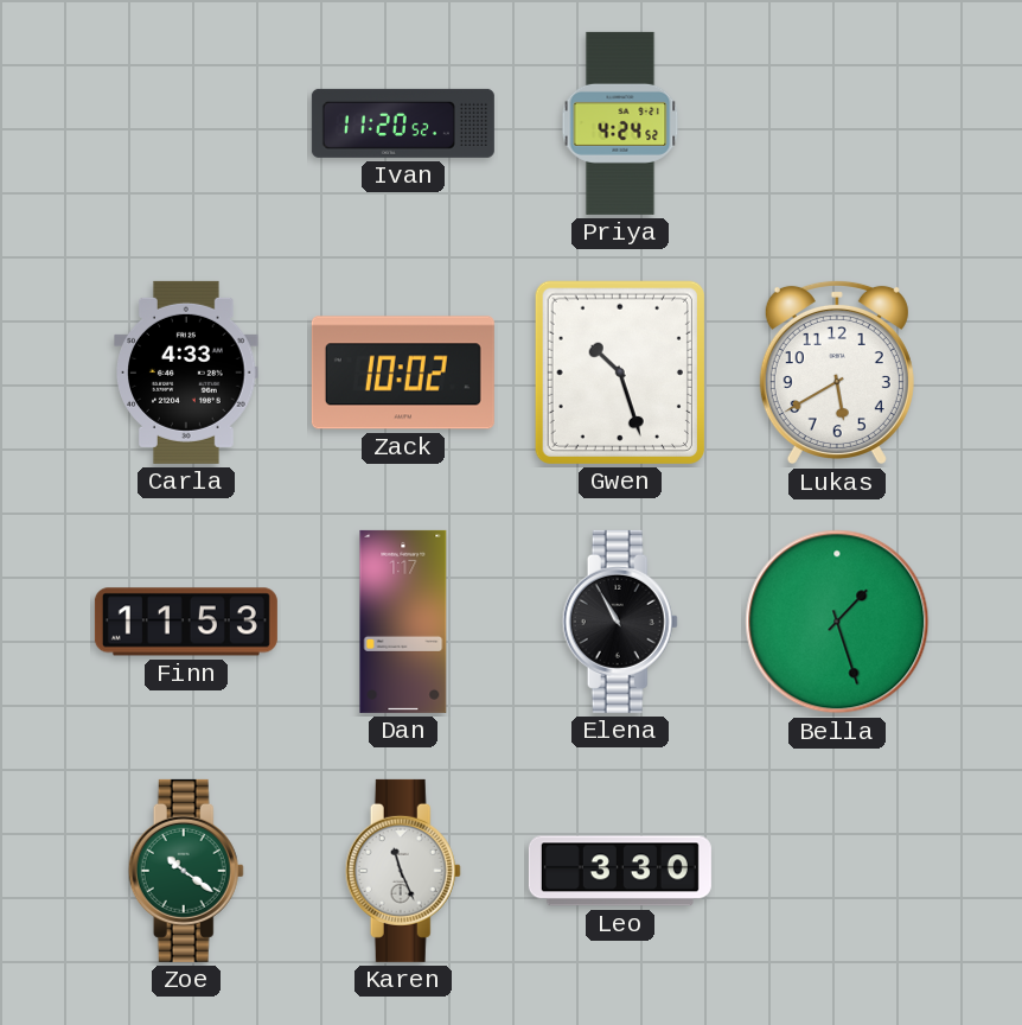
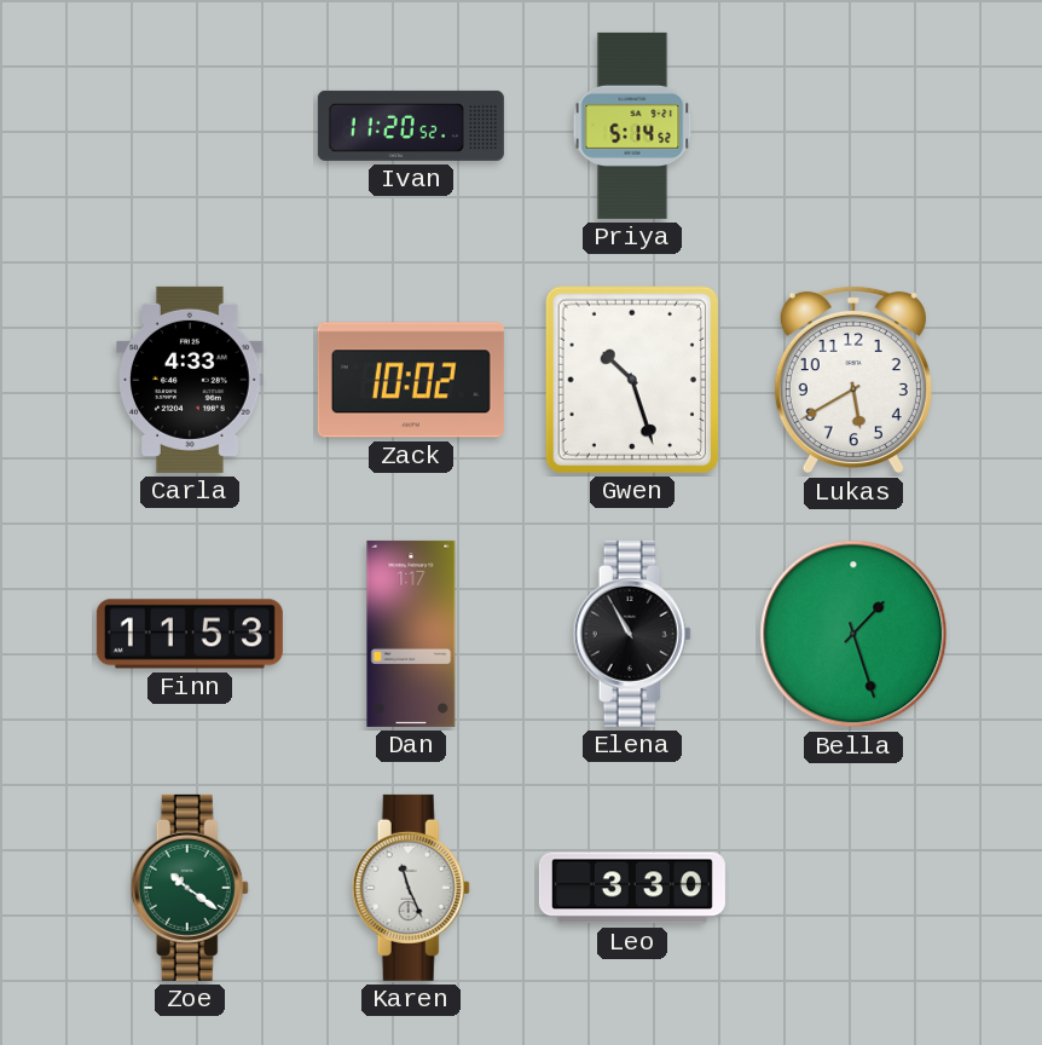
Priya: 4:24 -> 5:14
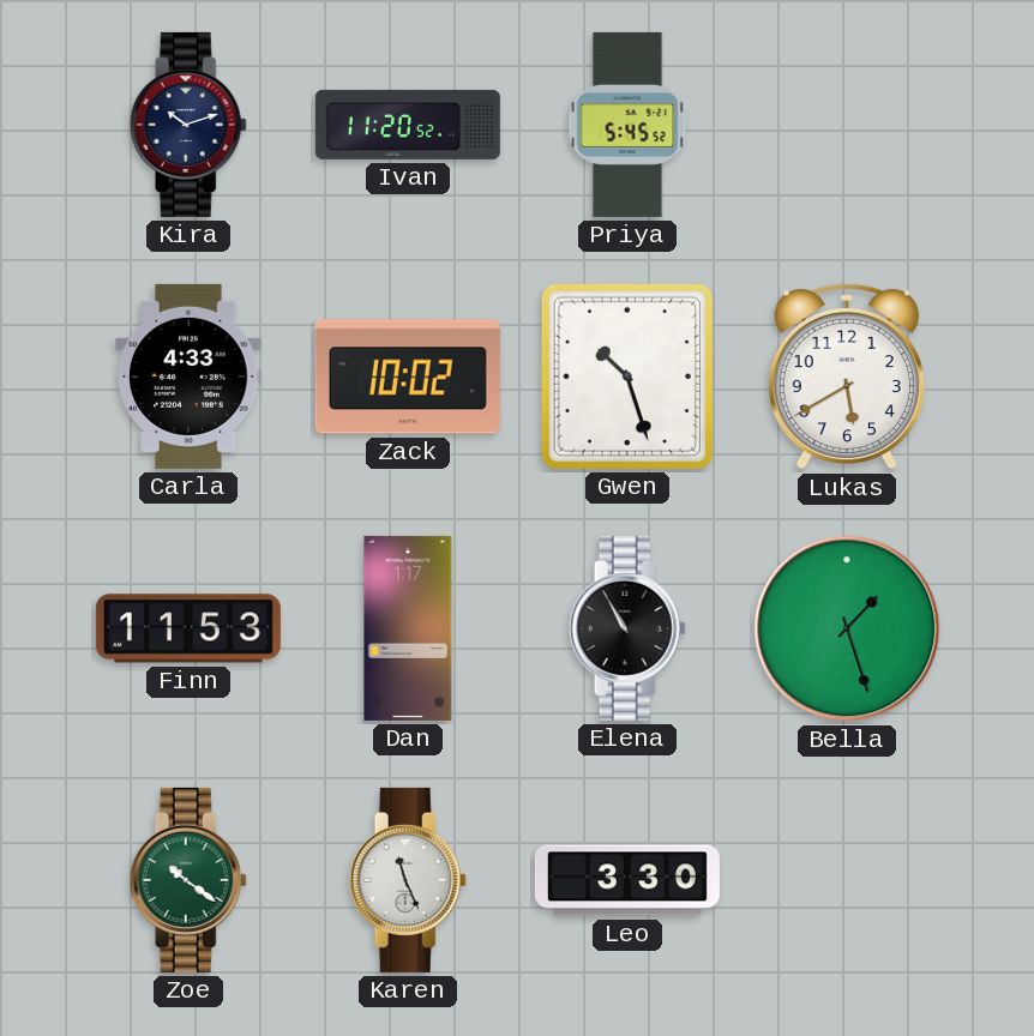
Kira: none -> 10:12
Priya: 5:14 -> 5:45
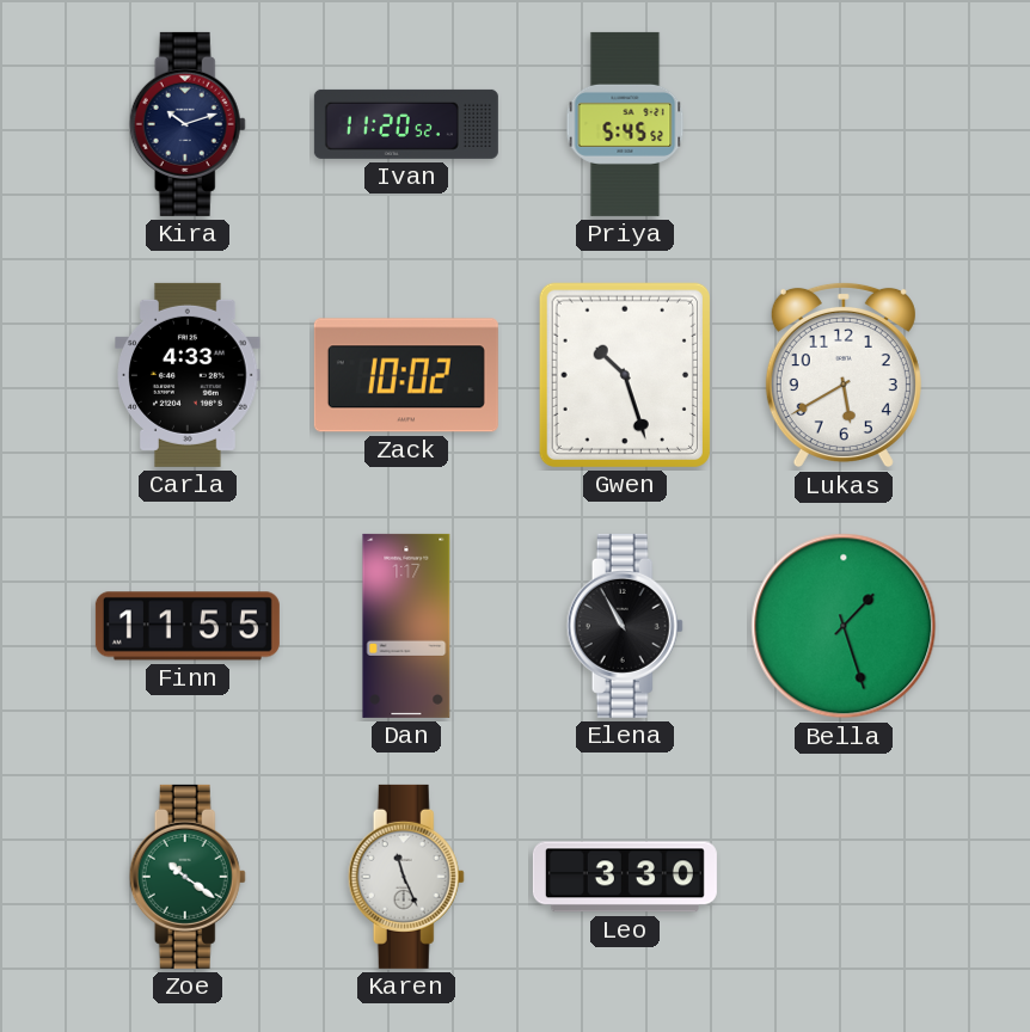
Finn: 11:53 -> 11:55
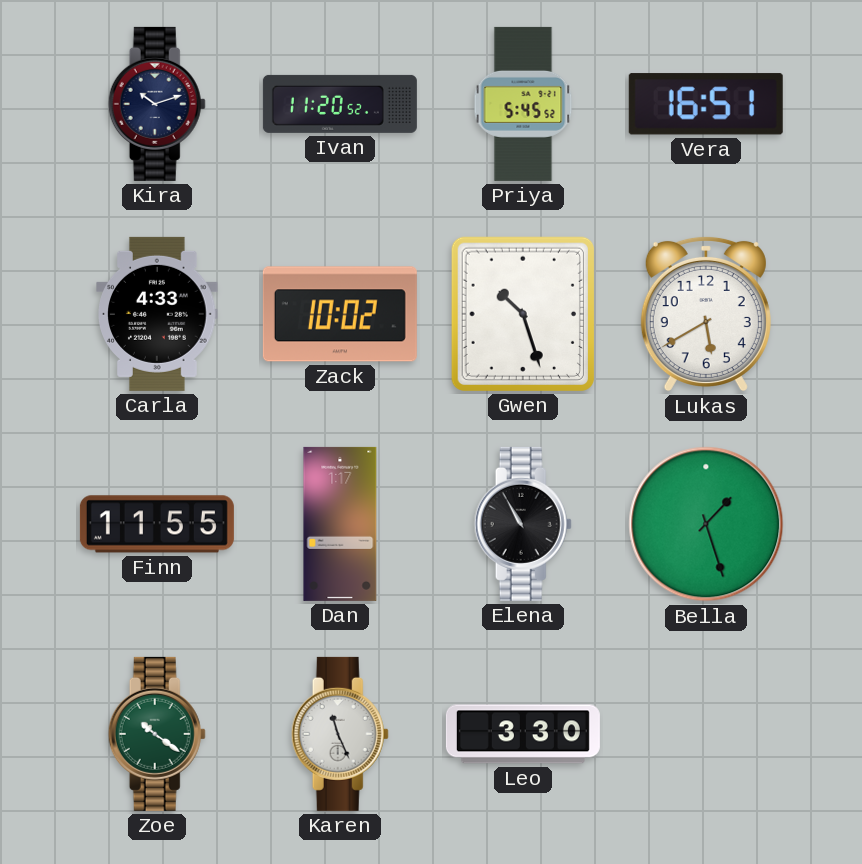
Vera: none -> 16:51
